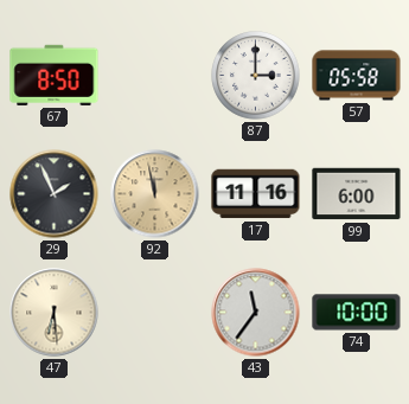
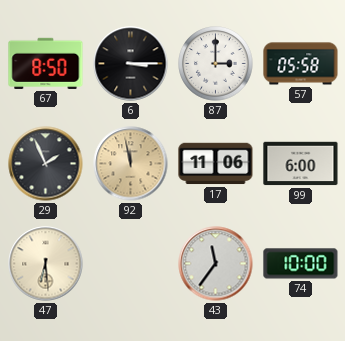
6: none -> 3:15
17: 11:16 -> 11:06
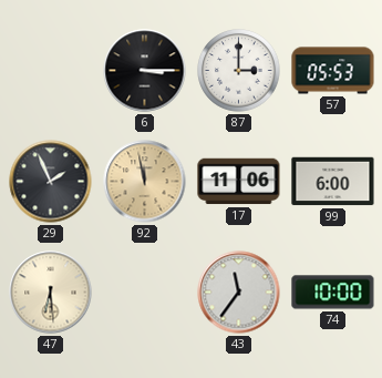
67: 8:50 -> none
57: 05:58 -> 05:53
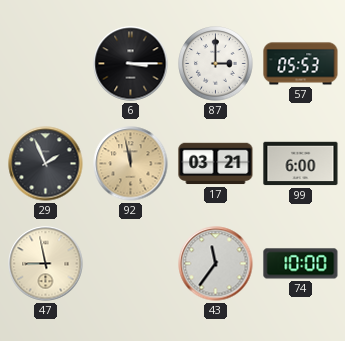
17: 11:06 -> 03:21
47: 6:29 -> 8:58
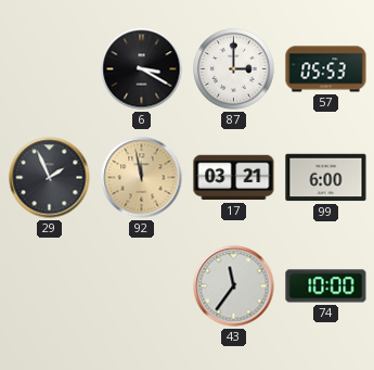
6: 3:15 -> 3:20
47: 8:58 -> none
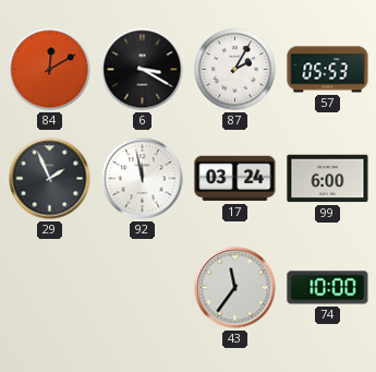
84: none -> 12:10
87: 3:00 -> 2:05
92 dial: champagne -> white
17: 03:21 -> 03:24
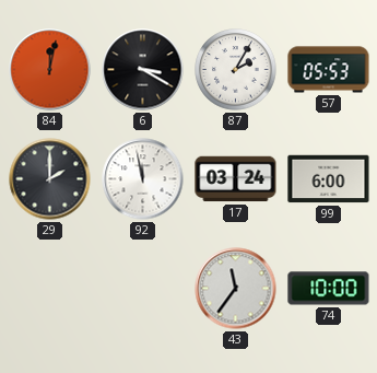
84: 12:10 -> 12:02
29: 1:56 -> 2:00
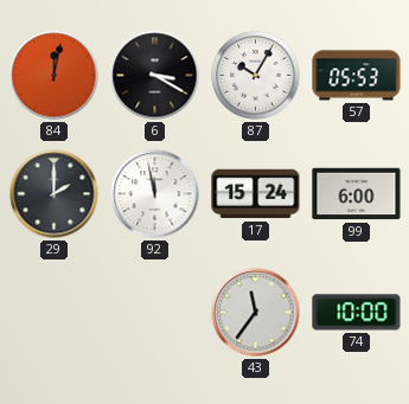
87: 2:05 -> 10:05
17: 03:24 -> 15:24
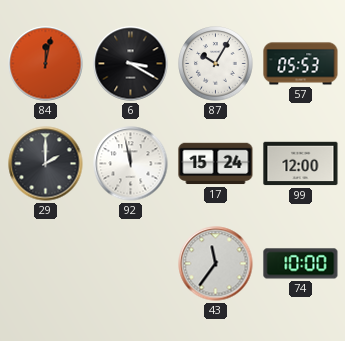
99: 6:00 -> 12:00
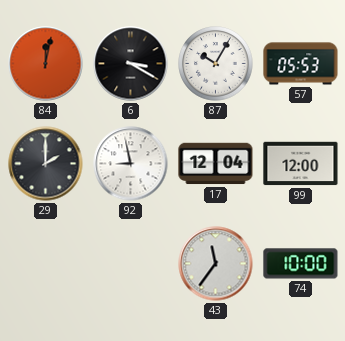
92: 11:58 -> 8:58
17: 15:24 -> 12:04
